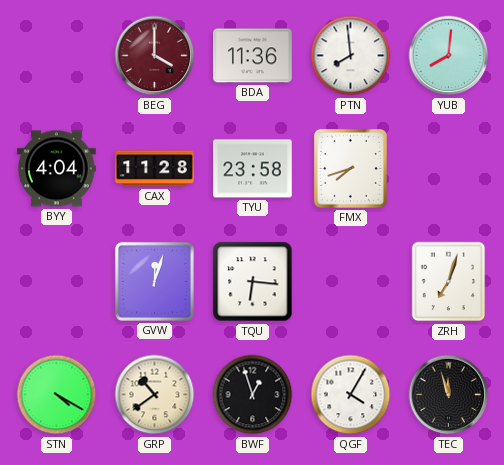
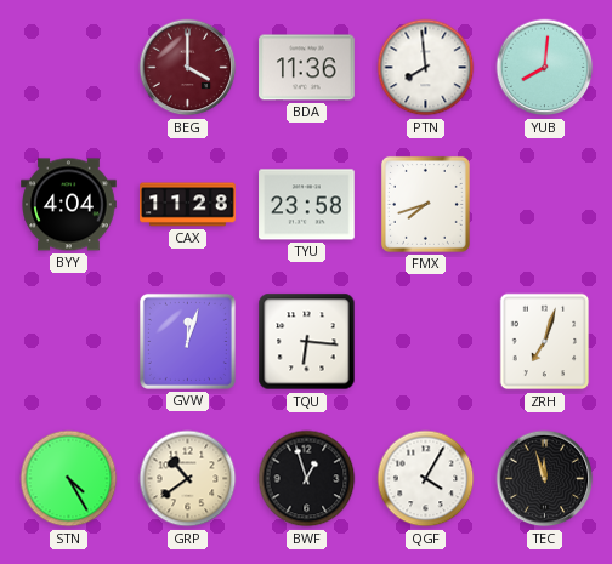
STN: 4:20 -> 4:25
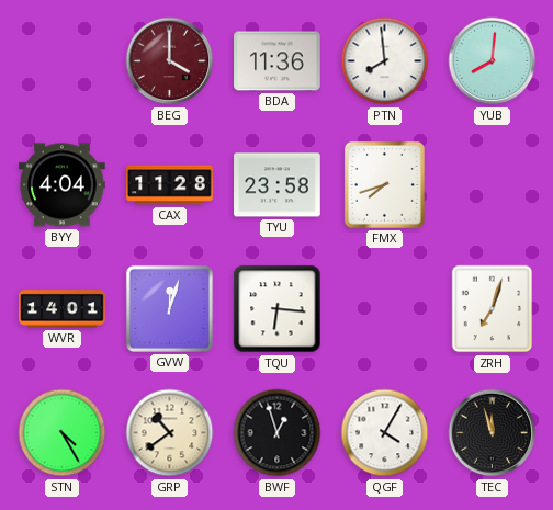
WVR: none -> 14:01
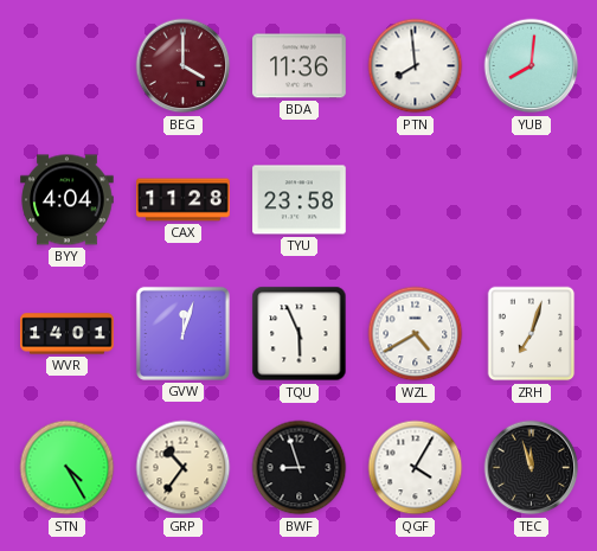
FMX: 7:42 -> none
TQU: 6:16 -> 5:56
WZL: none -> 4:40
GRP: 10:39 -> 10:36
BWF: 12:57 -> 8:57
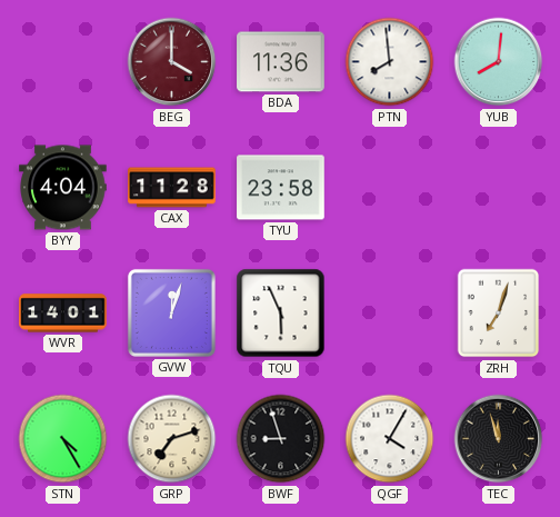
WZL: 4:40 -> none
GRP: 10:36 -> 7:12
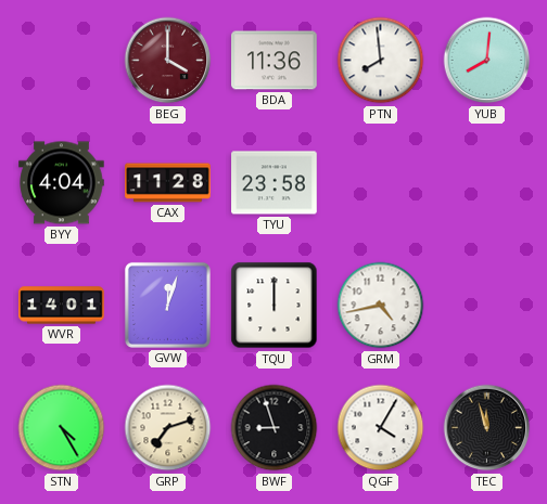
TQU: 5:56 -> 12:00
GRM: none -> 4:43
ZRH: 7:03 -> none
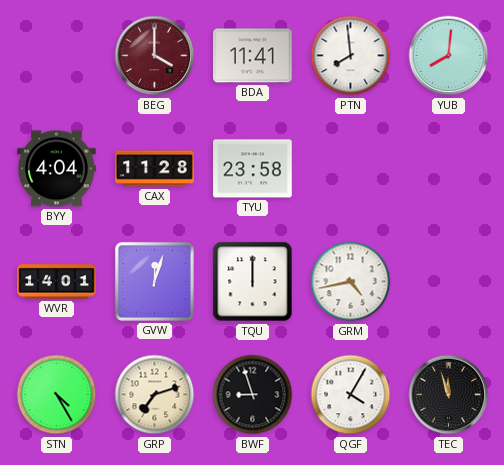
BDA: 11:36 -> 11:41
